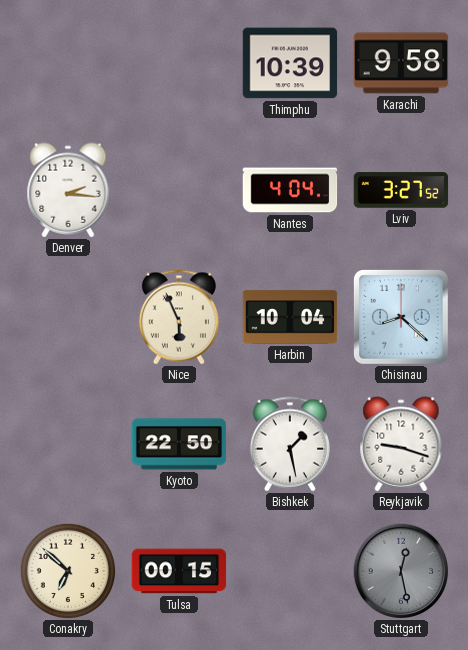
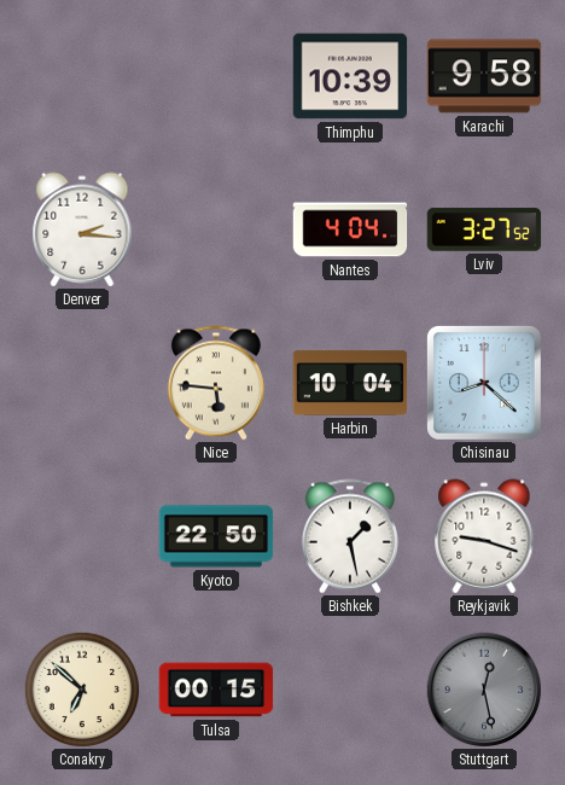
Nice: 5:56 -> 5:46
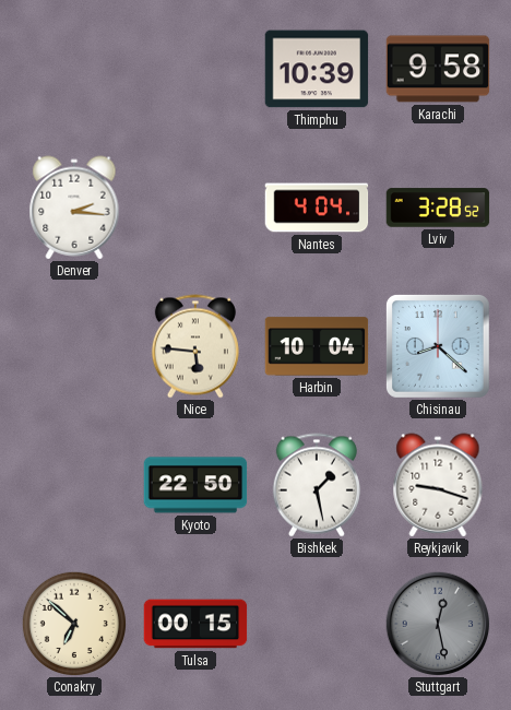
Lviv: 3:27 -> 3:28
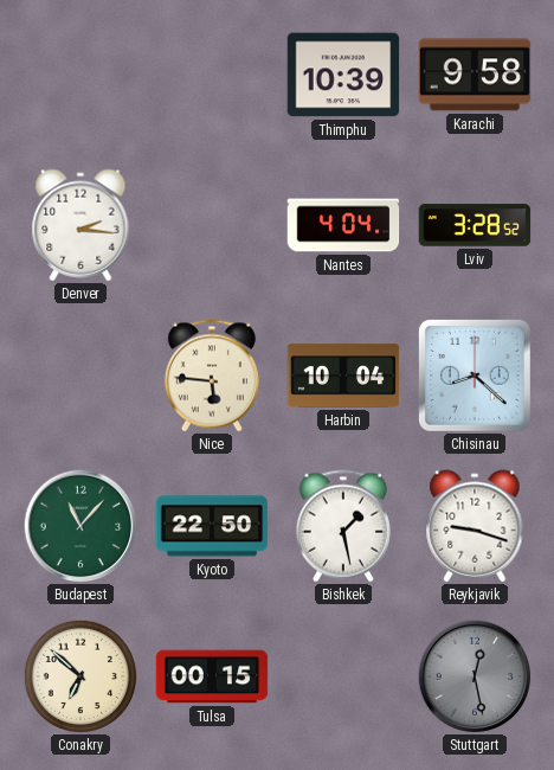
Budapest: none -> 11:07
